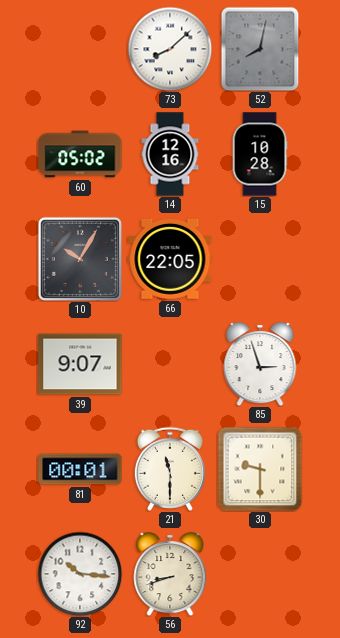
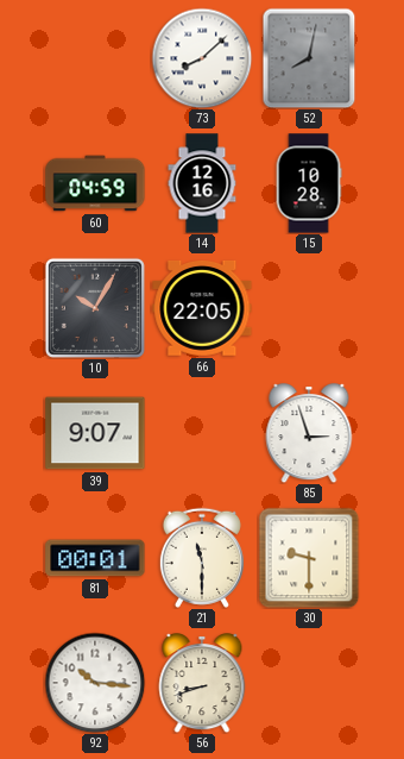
60: 05:02 -> 04:59
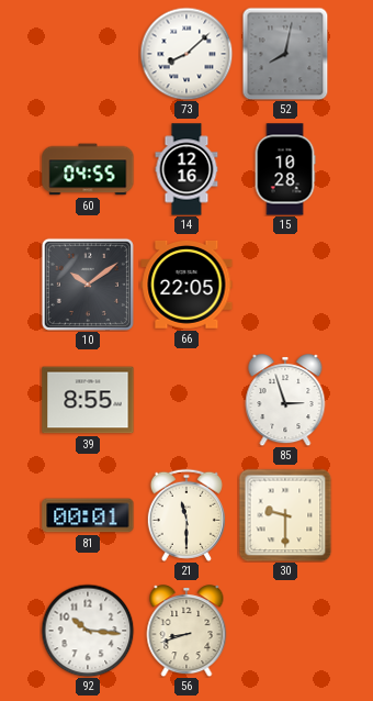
60: 04:59 -> 04:55
10: 10:05 -> 10:09
39: 9:07 -> 8:55
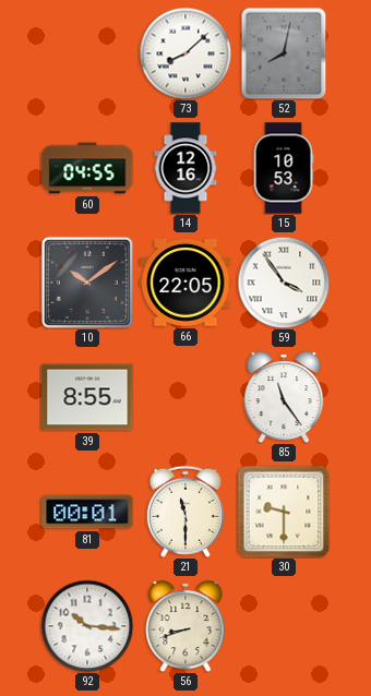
15: 10:28 -> 10:53
59: none -> 3:54
85: 2:57 -> 11:24
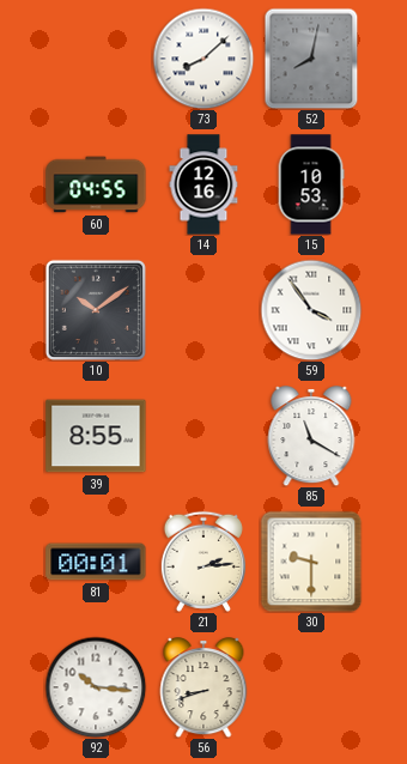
66: 22:05 -> none
85: 11:24 -> 11:20
21: 11:30 -> 2:14
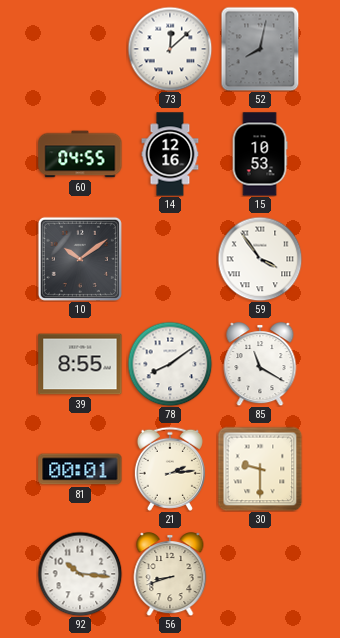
73: 8:08 -> 12:08
78: none -> 8:09
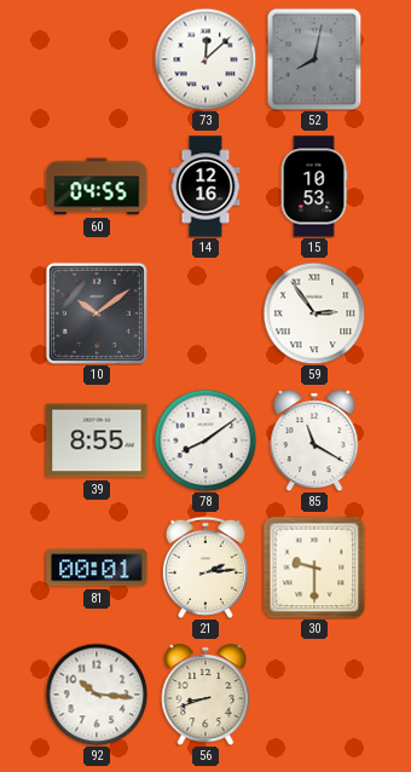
59: 3:54 -> 2:54
